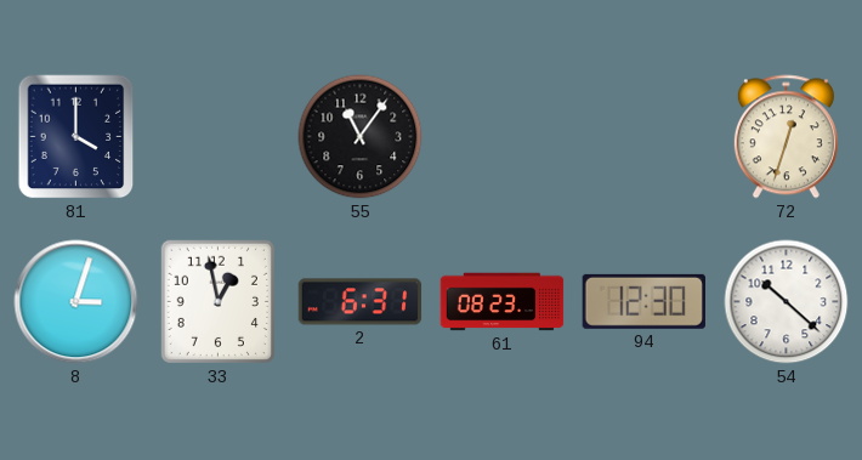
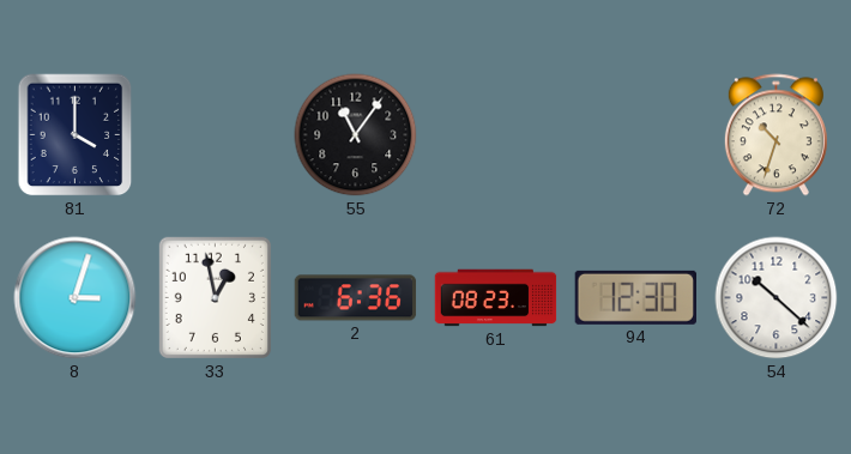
72: 12:33 -> 10:33
2: 6:31 -> 6:36
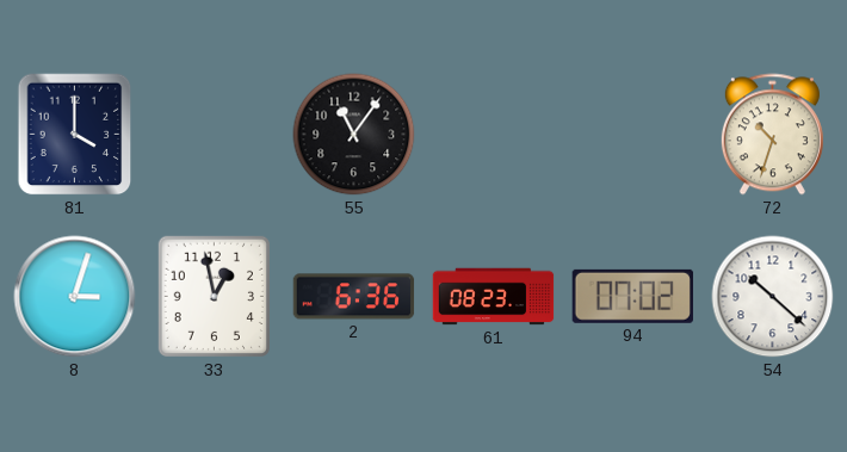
94: 12:30 -> 07:02
